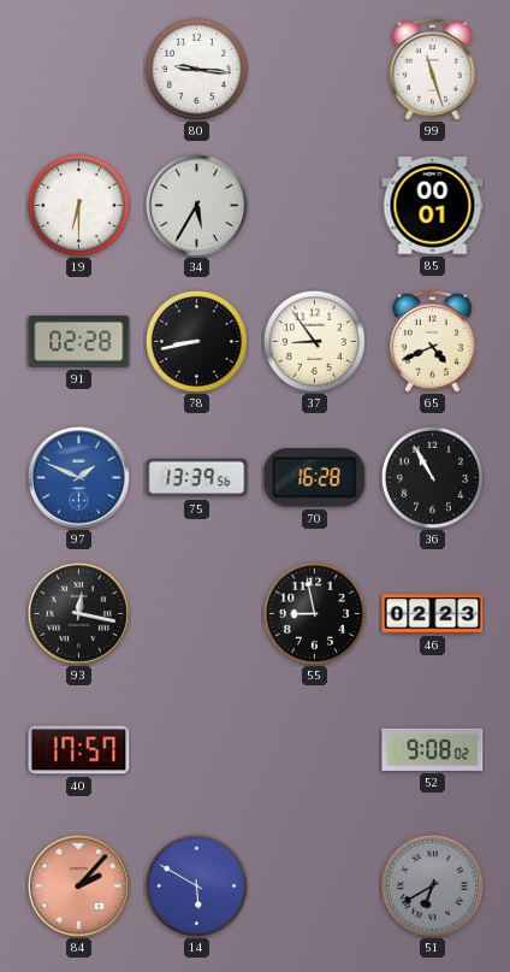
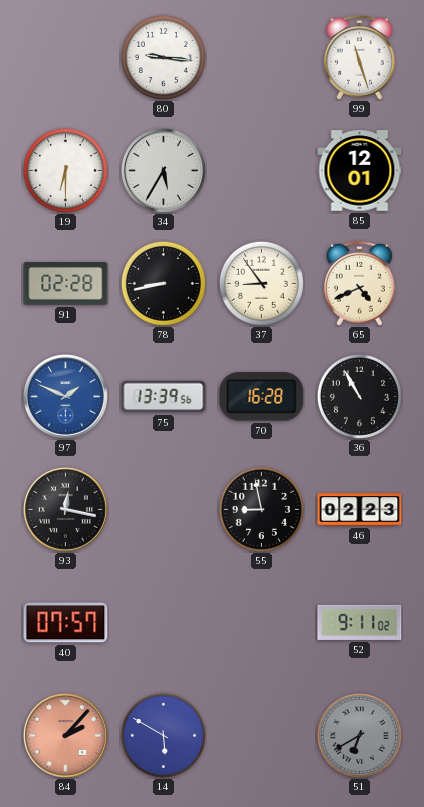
85: 00:01 -> 12:01
40: 17:57 -> 07:57
52: 9:08 -> 9:11
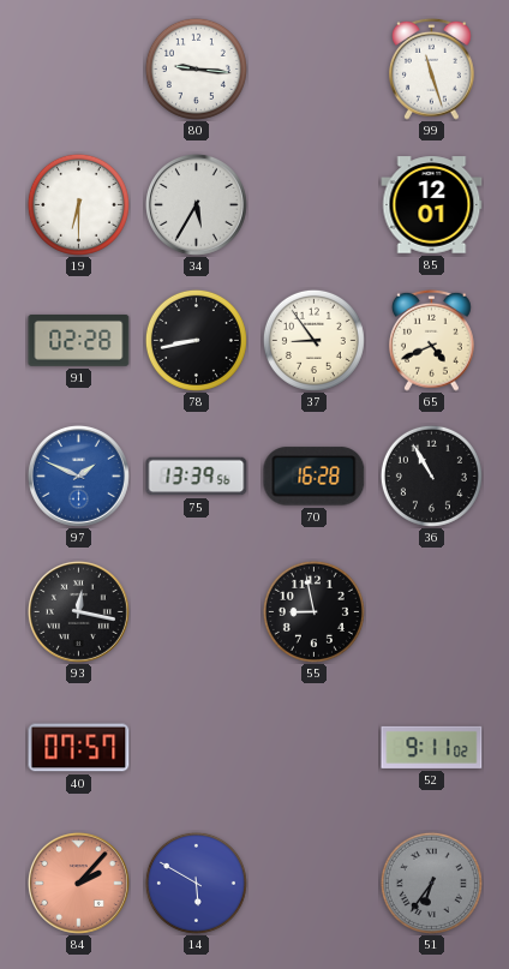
46: 02:23 -> none
51: 6:40 -> 6:36
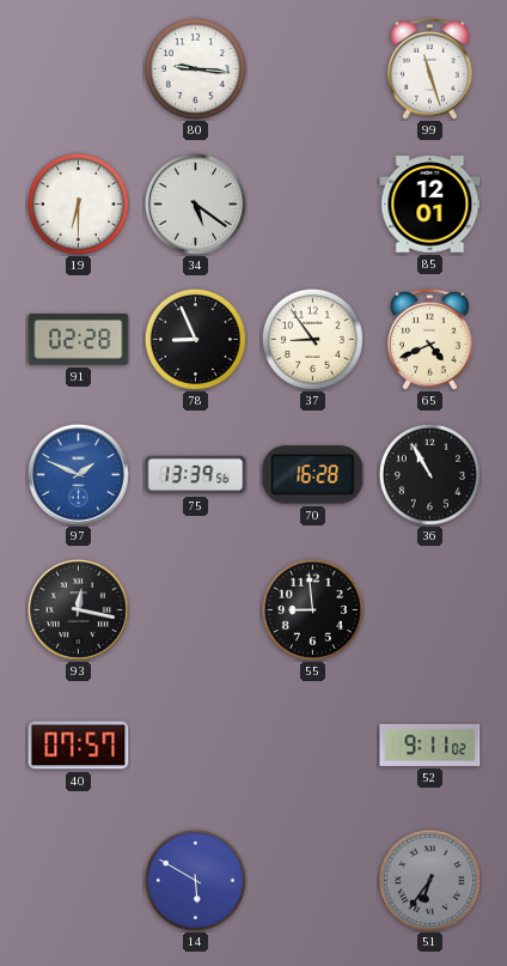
34: 5:35 -> 5:21
78: 8:43 -> 8:56
55: 8:58 -> 8:59
84: 2:07 -> none
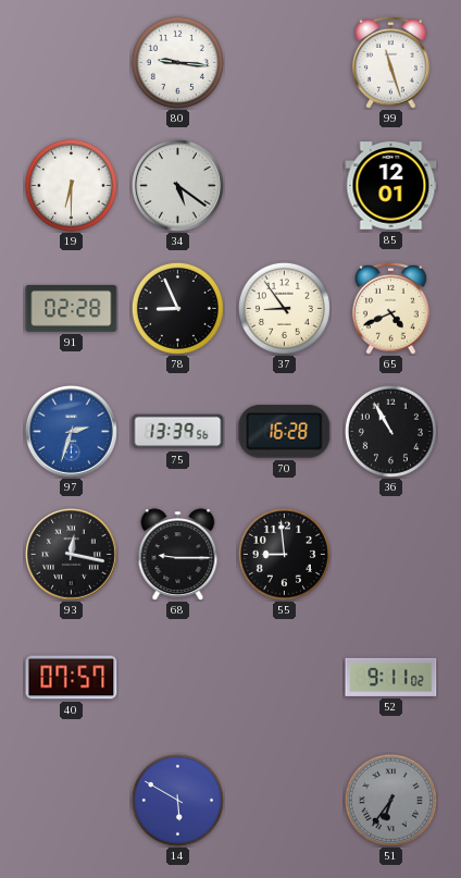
97: 1:49 -> 2:33
68: none -> 9:15
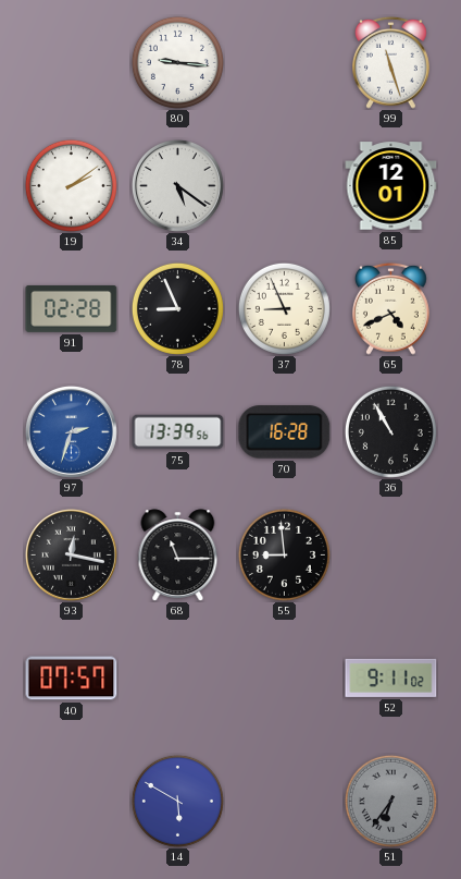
19: 6:30 -> 2:09
37: 8:54 -> 8:56
68: 9:15 -> 11:15
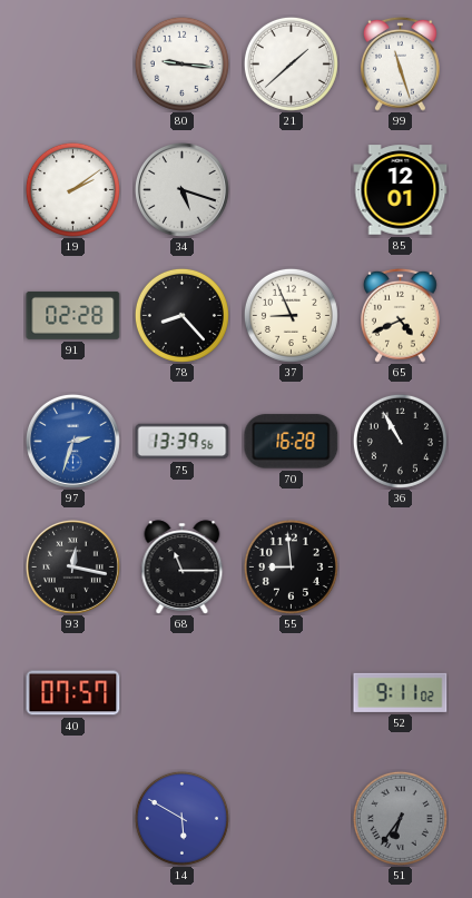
21: none -> 1:38
34: 5:21 -> 5:18
78: 8:56 -> 8:23
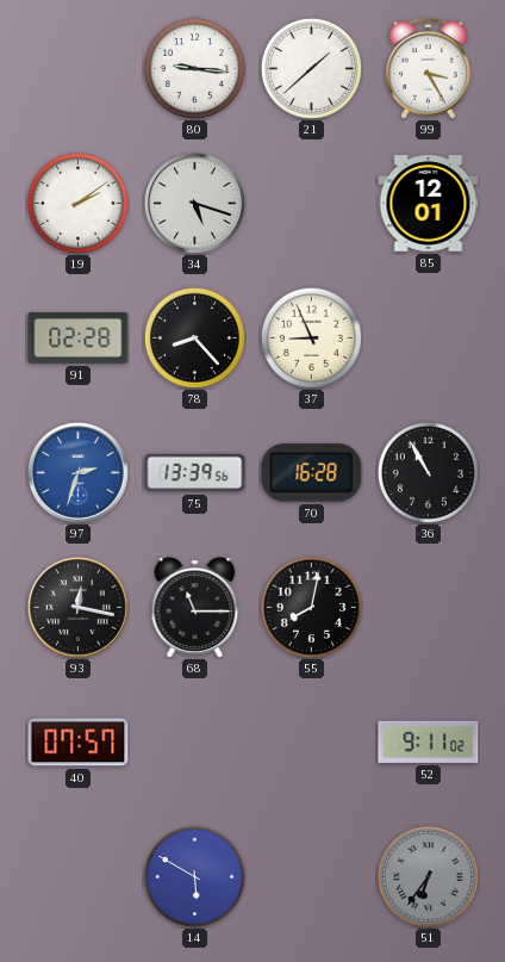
99: 11:27 -> 3:25
65: 4:41 -> none
55: 8:59 -> 8:02
